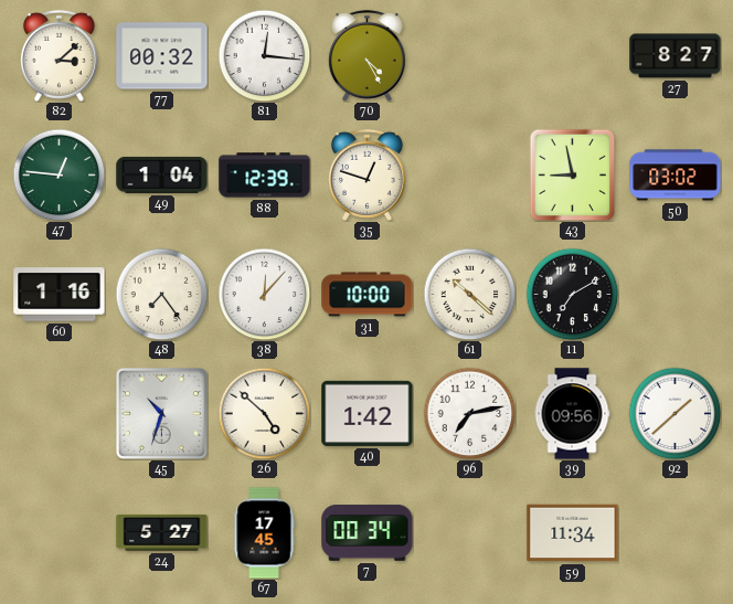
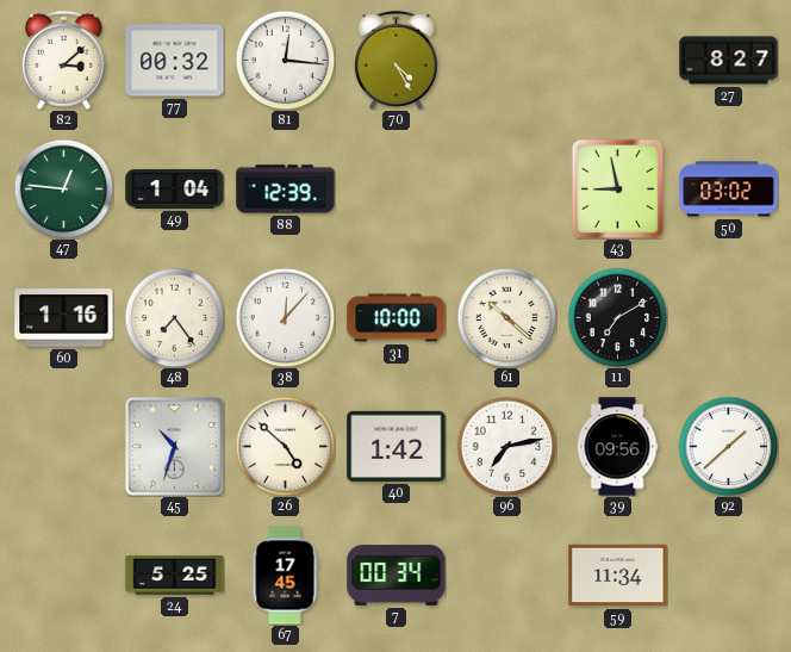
35: 12:48 -> none
24: 5:27 -> 5:25
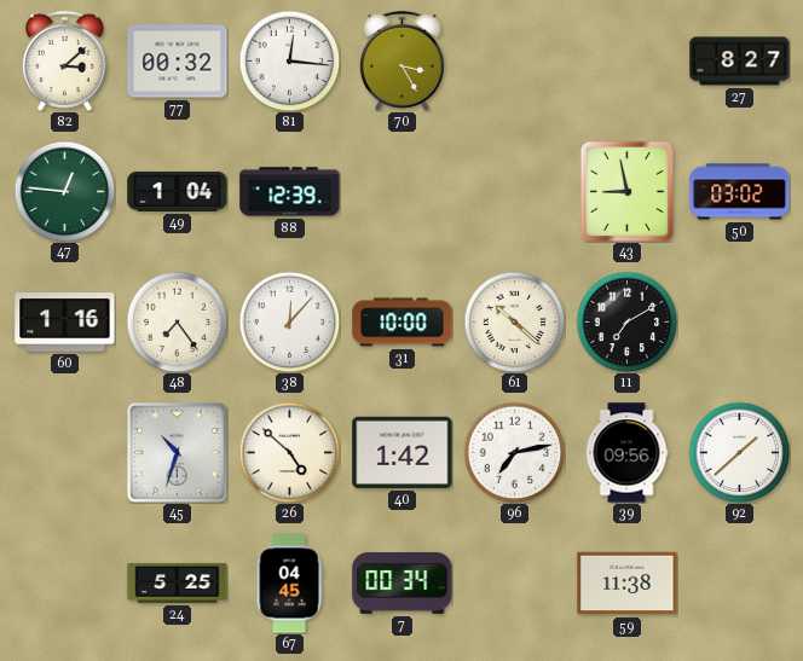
70: 4:25 -> 3:25
67: 17:45 -> 04:45
59: 11:34 -> 11:38
